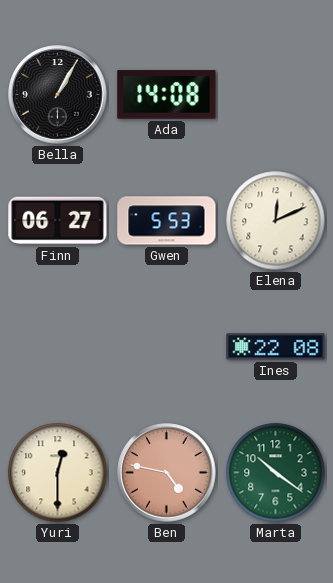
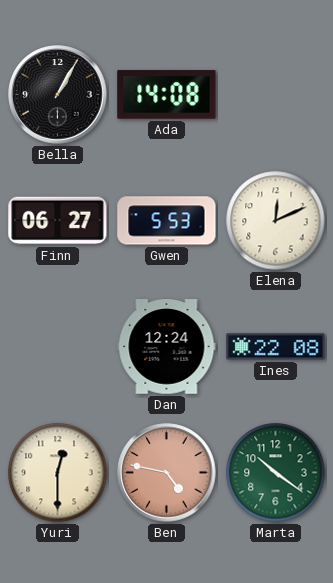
Dan: none -> 12:24
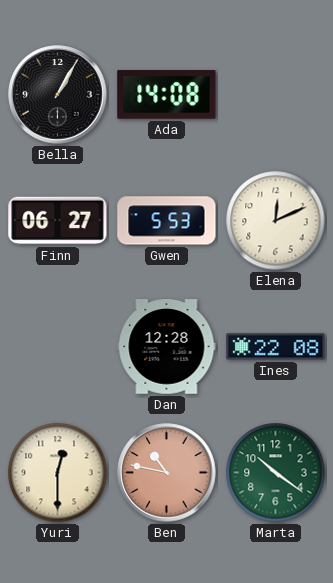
Dan: 12:24 -> 12:28
Ben: 4:47 -> 10:47
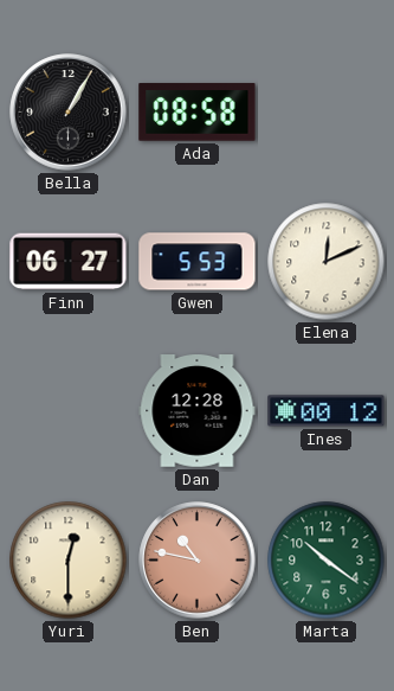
Ada: 14:08 -> 08:58
Ines: 22:08 -> 00:12
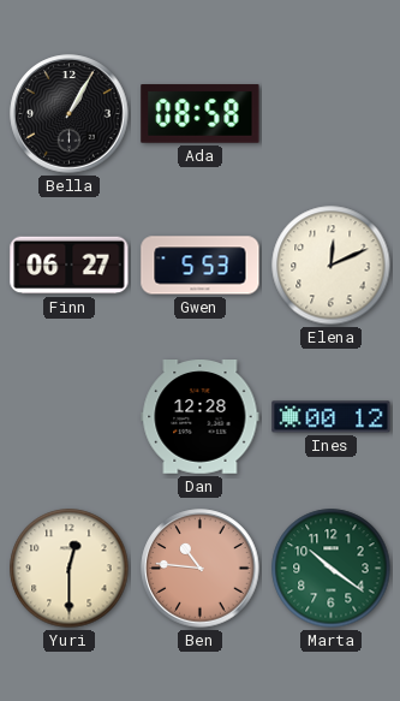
Ben: 10:47 -> 10:46
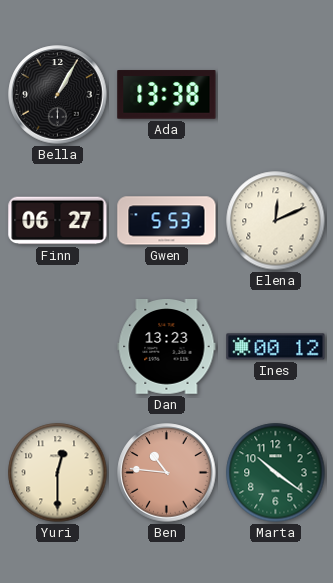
Ada: 08:58 -> 13:38
Dan: 12:28 -> 13:23
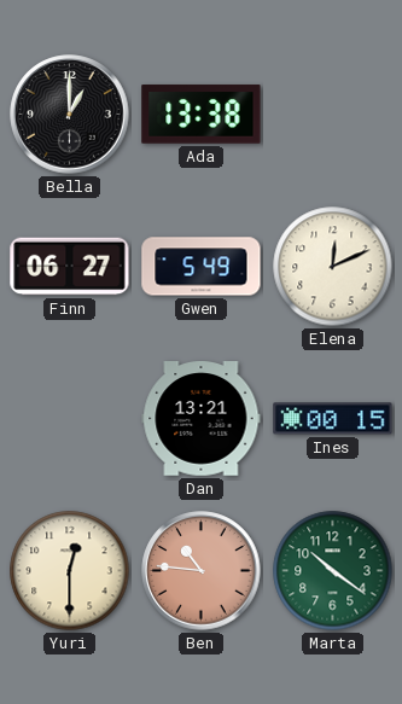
Bella: 1:05 -> 1:00
Gwen: 5:53 -> 5:49
Dan: 13:23 -> 13:21
Ines: 00:12 -> 00:15
